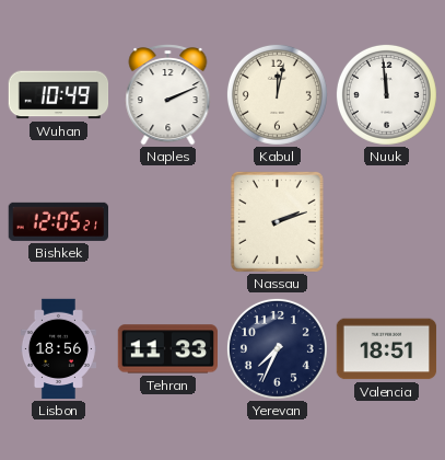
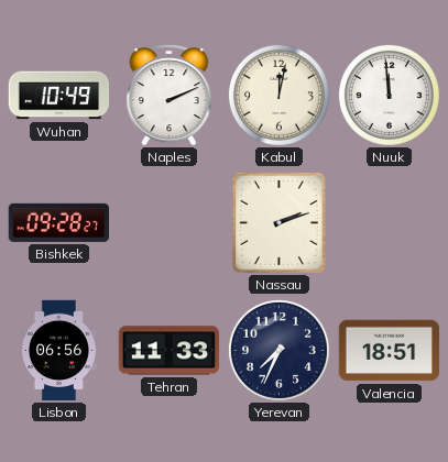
Bishkek: 12:05 -> 09:28
Lisbon: 18:56 -> 06:56
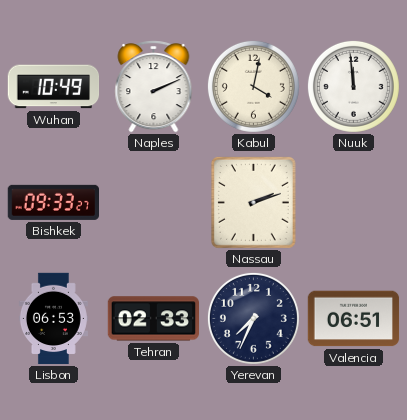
Kabul: 12:02 -> 4:02
Bishkek: 09:28 -> 09:33
Lisbon: 06:56 -> 06:53
Tehran: 11:33 -> 02:33
Valencia: 18:51 -> 06:51
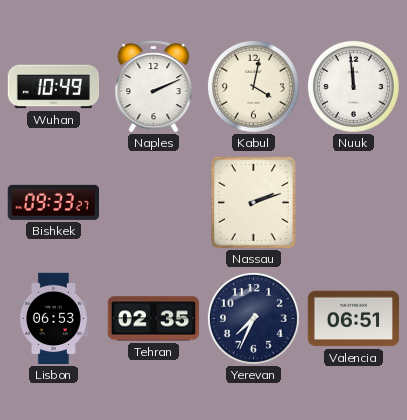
Tehran: 02:33 -> 02:35
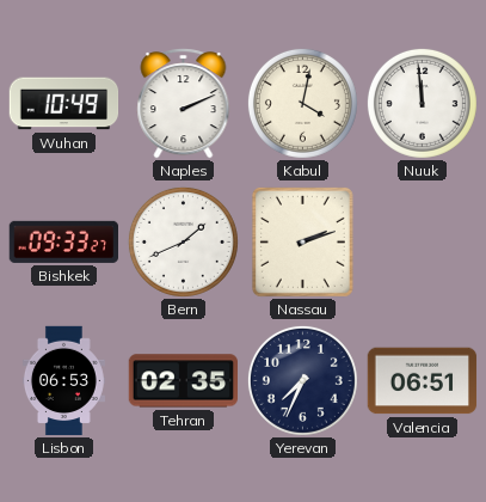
Bern: none -> 1:41
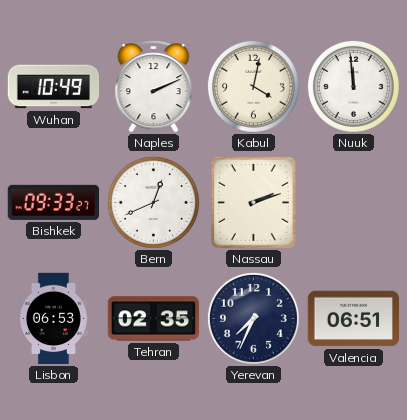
Bern: 1:41 -> 12:41
